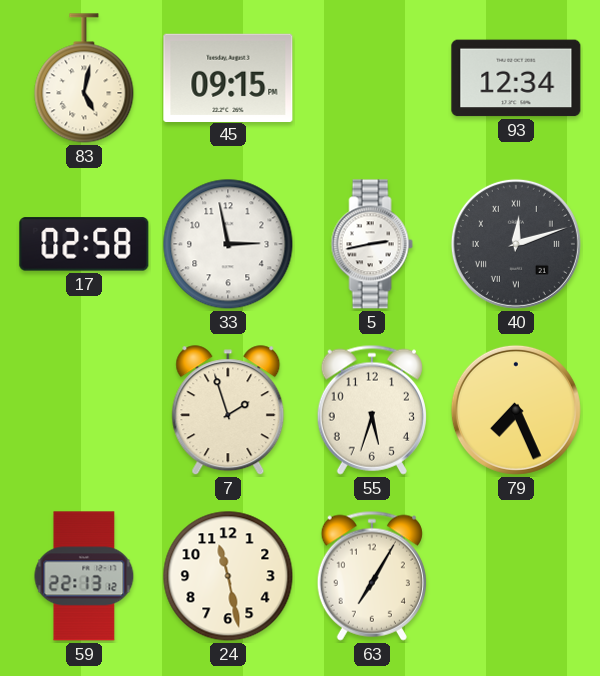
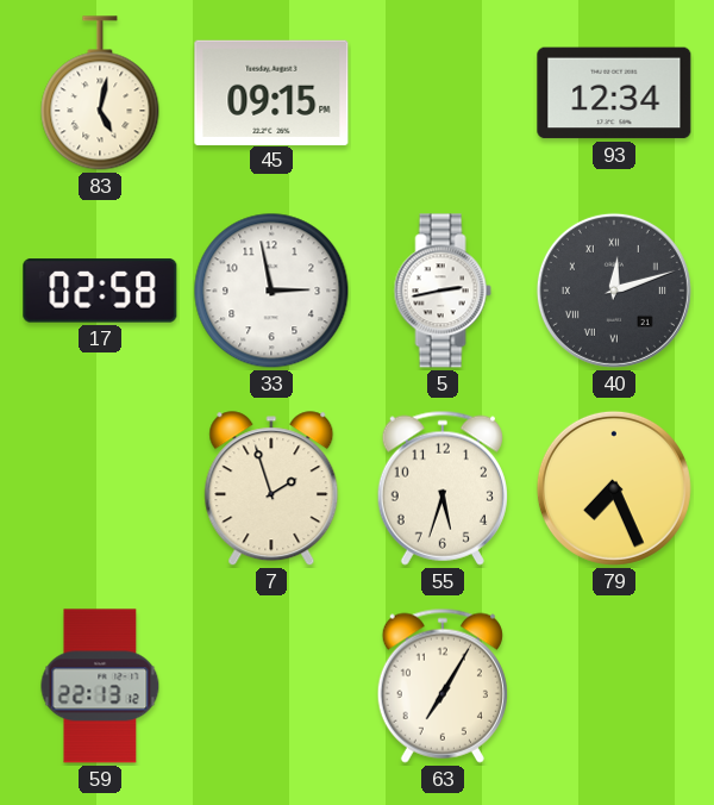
24: 11:28 -> none
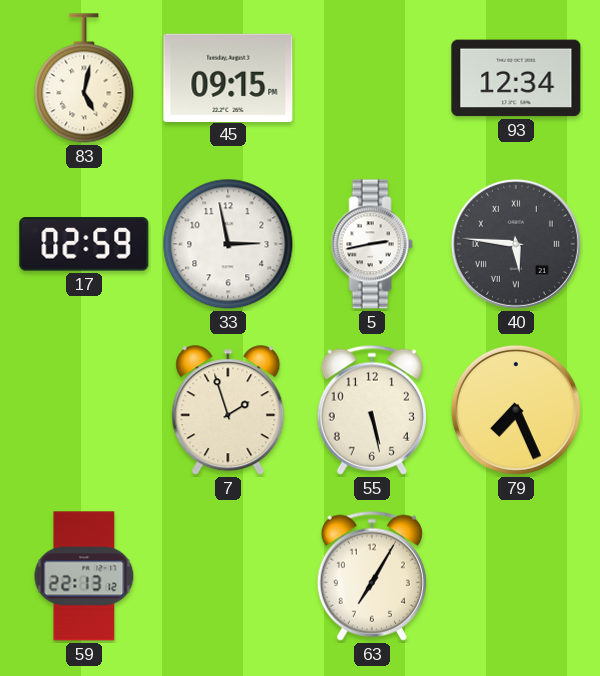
17: 02:58 -> 02:59
40: 12:12 -> 5:46
55: 5:33 -> 5:28
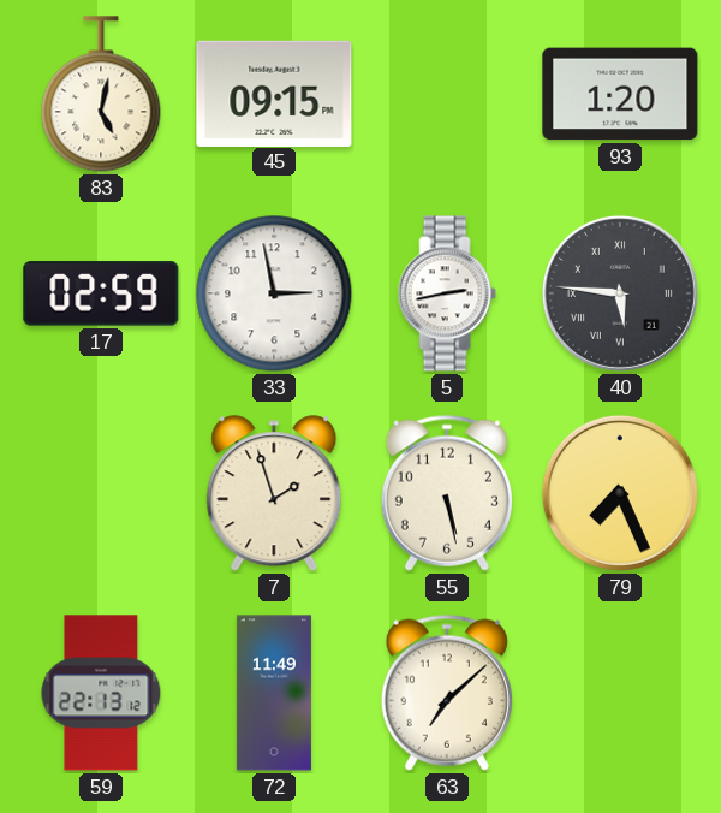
93: 12:34 -> 1:20
72: none -> 11:49
63: 7:05 -> 7:08
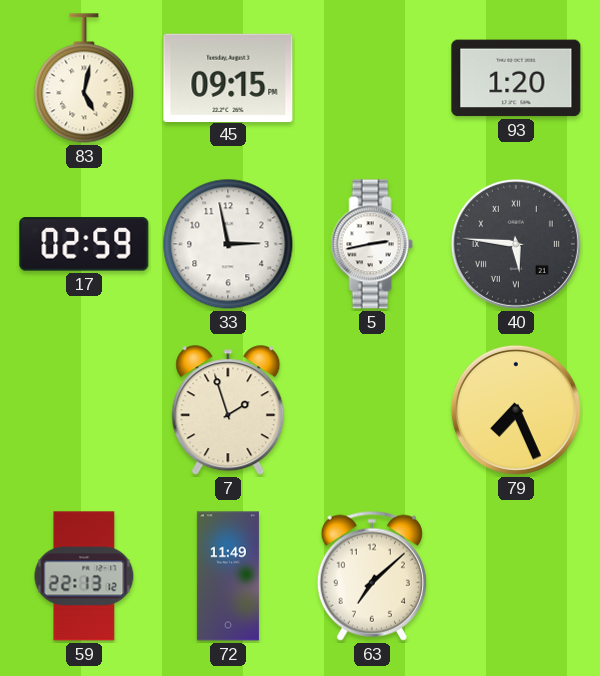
55: 5:28 -> none
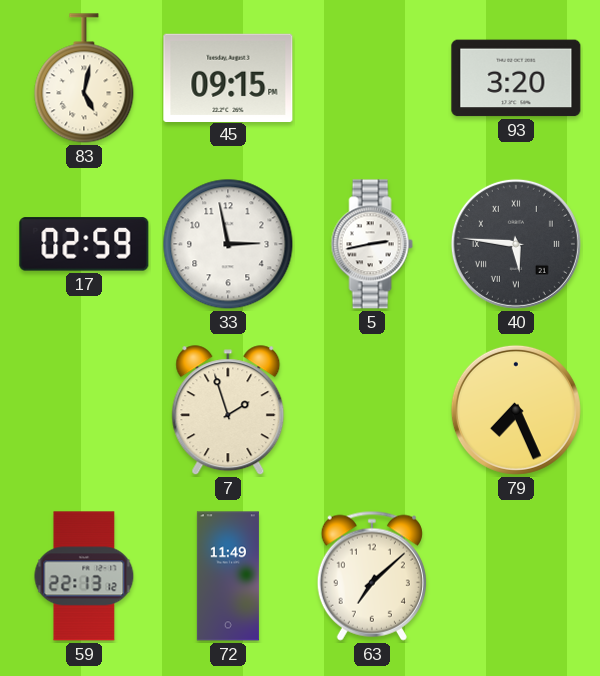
93: 1:20 -> 3:20
